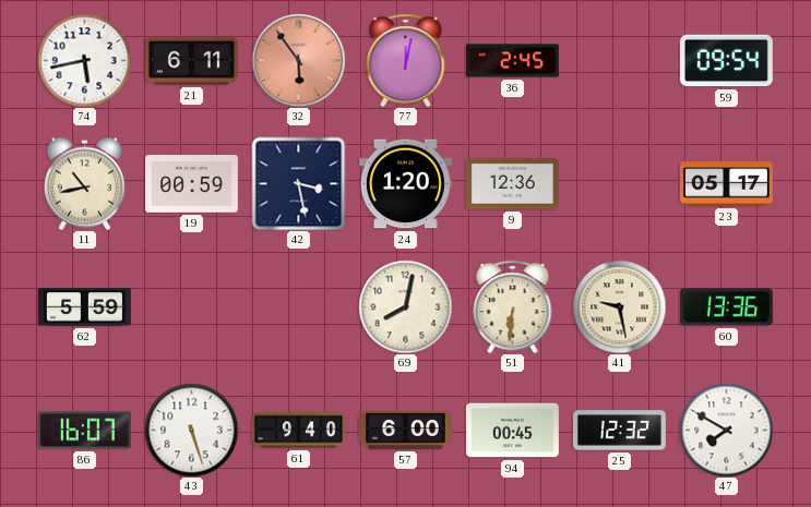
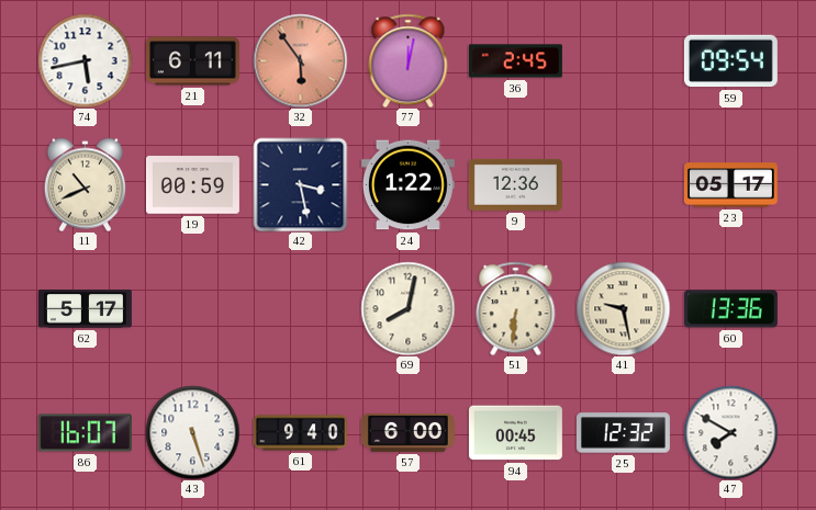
11: 10:43 -> 10:41
24: 1:20 -> 1:22
62: 5:59 -> 5:17
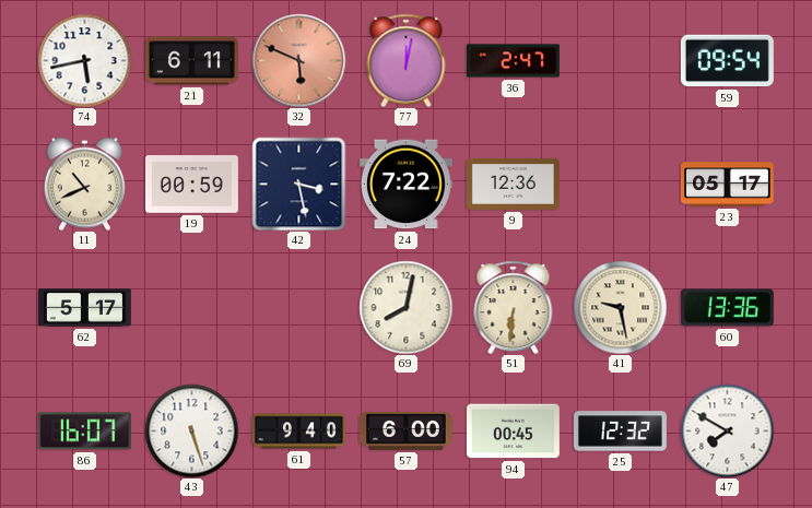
32: 5:54 -> 5:49
36: 2:45 -> 2:47
24: 1:22 -> 7:22
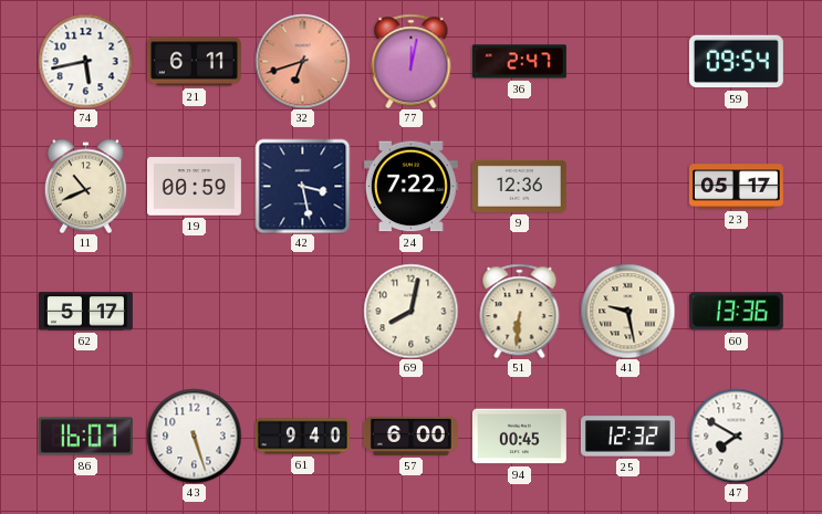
32: 5:49 -> 6:42
